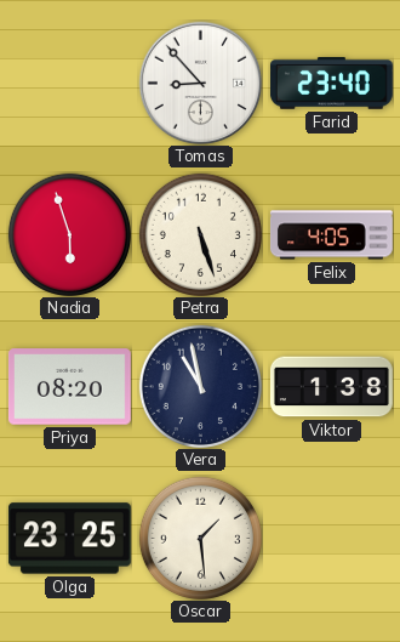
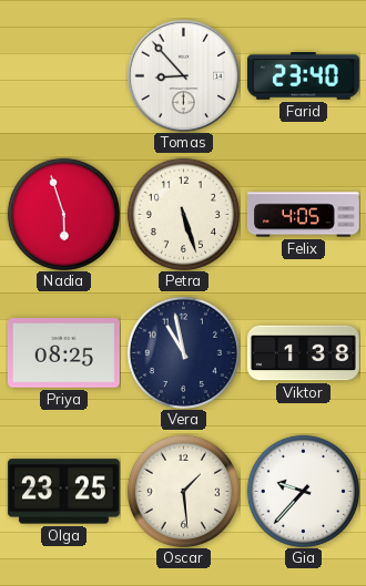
Priya: 08:20 -> 08:25
Gia: none -> 9:37
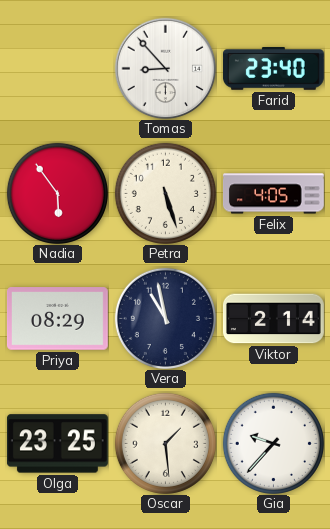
Nadia: 5:57 -> 5:54
Priya: 08:25 -> 08:29
Viktor: 1:38 -> 2:14
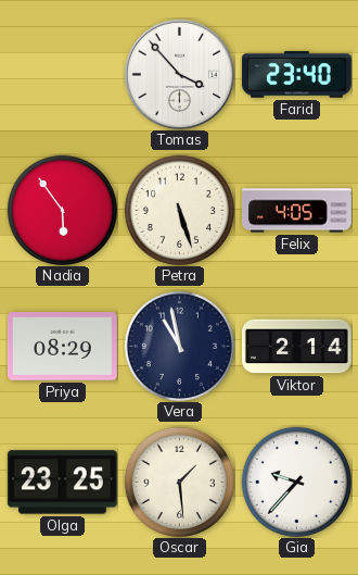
Tomas: 8:53 -> 3:53
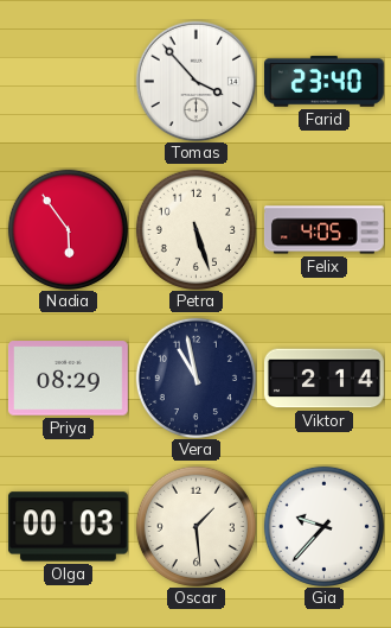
Olga: 23:25 -> 00:03
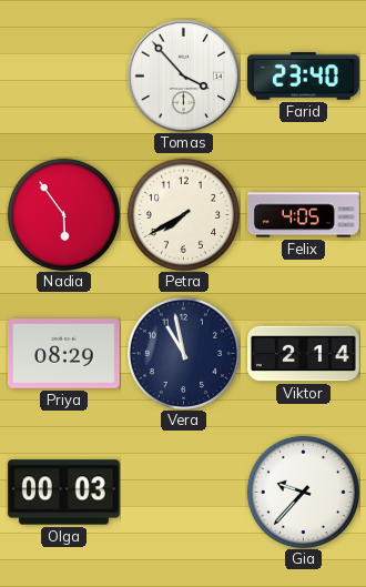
Petra: 5:27 -> 7:40
Oscar: 1:29 -> none
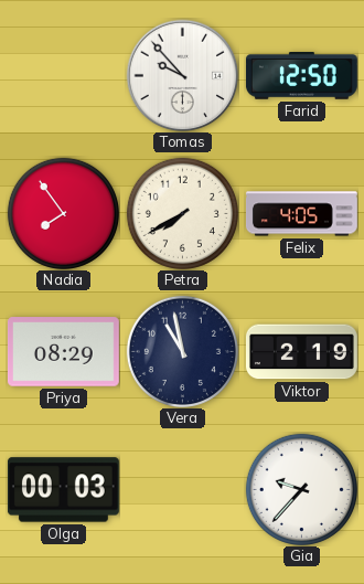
Tomas: 3:53 -> 9:53
Farid: 23:40 -> 12:50
Nadia: 5:54 -> 7:54
Viktor: 2:14 -> 2:19
